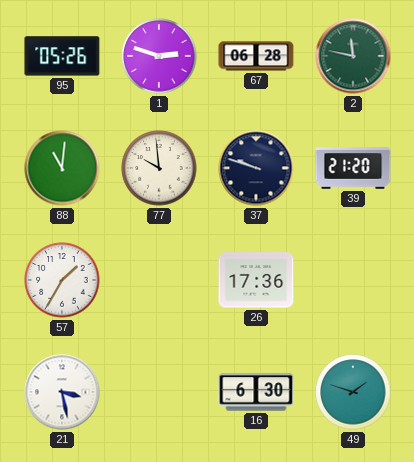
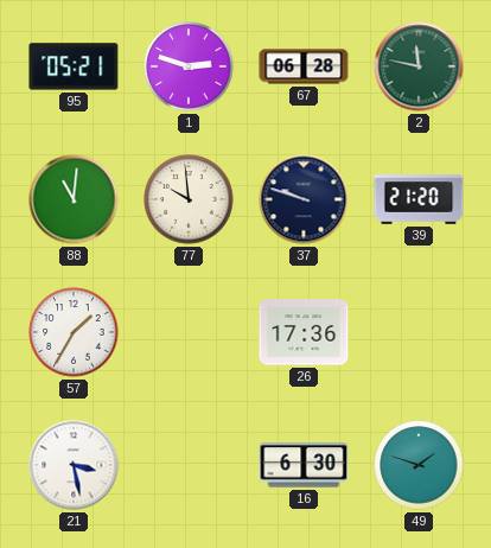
95: 05:26 -> 05:21
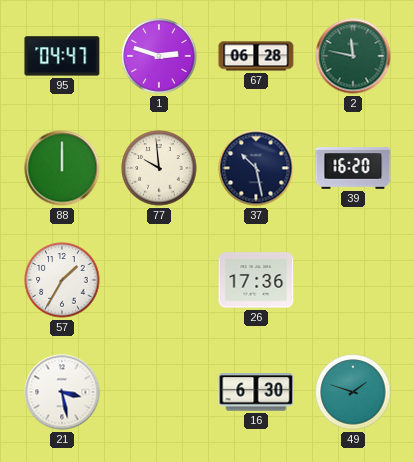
95: 05:21 -> 04:47
88: 11:01 -> 12:00
37: 9:48 -> 10:28
39: 21:20 -> 16:20
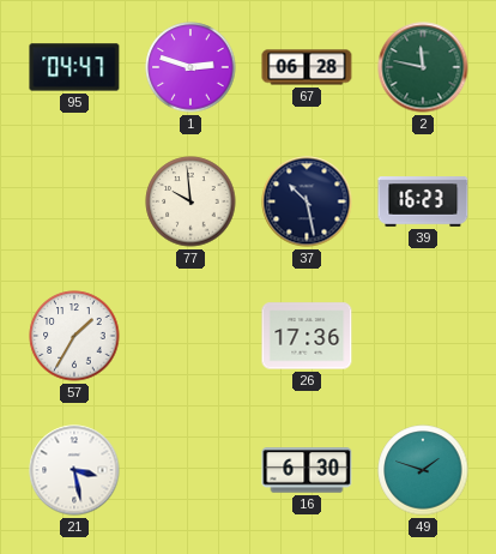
88: 12:00 -> none
39: 16:20 -> 16:23
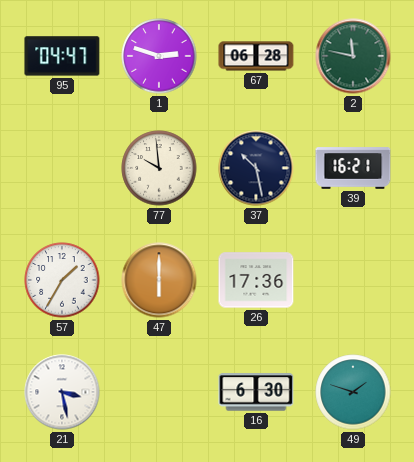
39: 16:23 -> 16:21
47: none -> 6:00
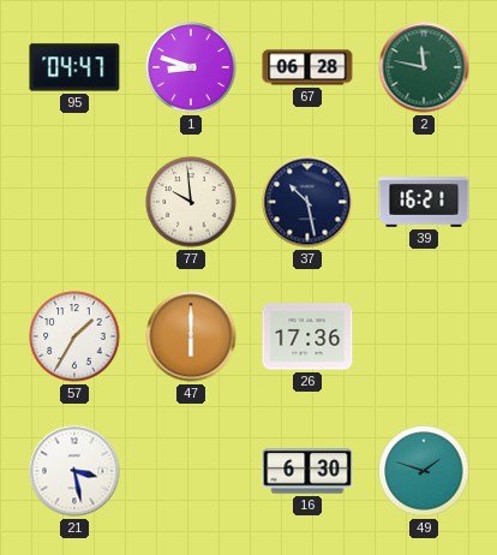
1: 2:48 -> 8:48
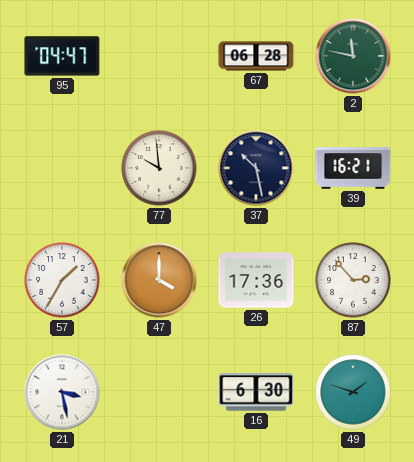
1: 8:48 -> none
47: 6:00 -> 4:00
87: none -> 2:53
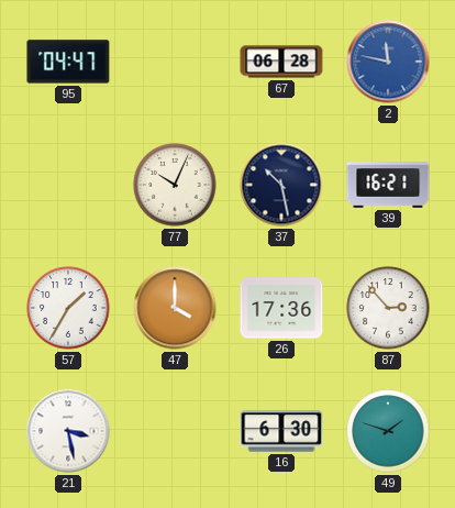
2 dial: green -> blue
77: 9:59 -> 10:04
